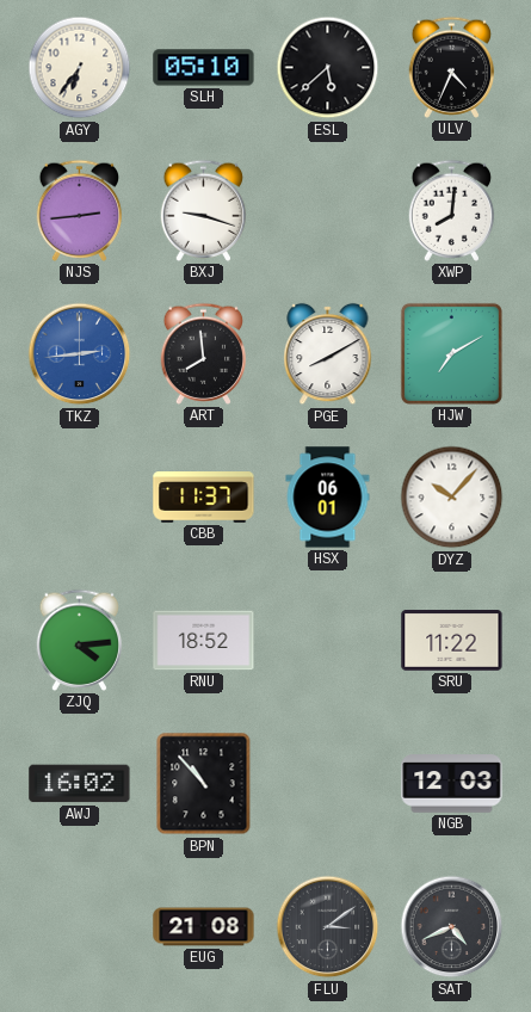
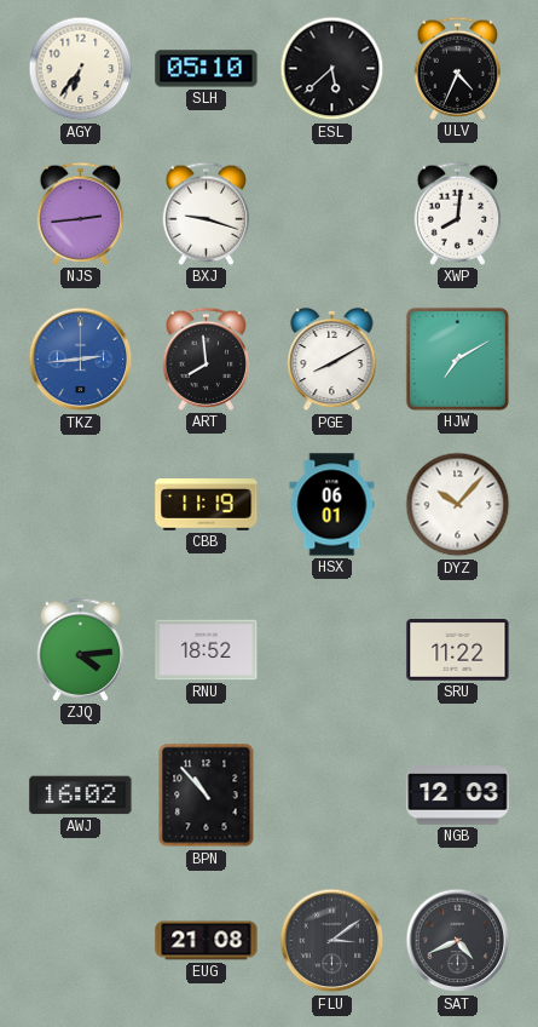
CBB: 11:37 -> 11:19
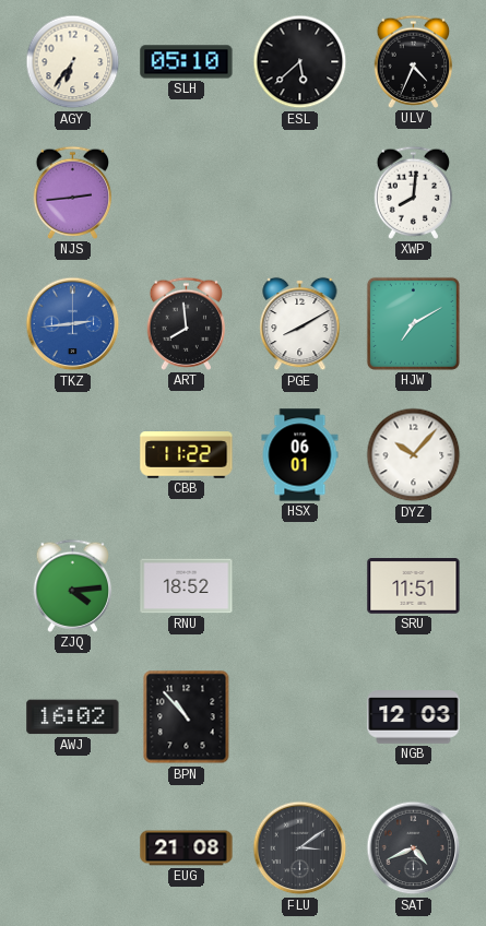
BXJ: 9:18 -> none
CBB: 11:19 -> 11:22
SRU: 11:22 -> 11:51
